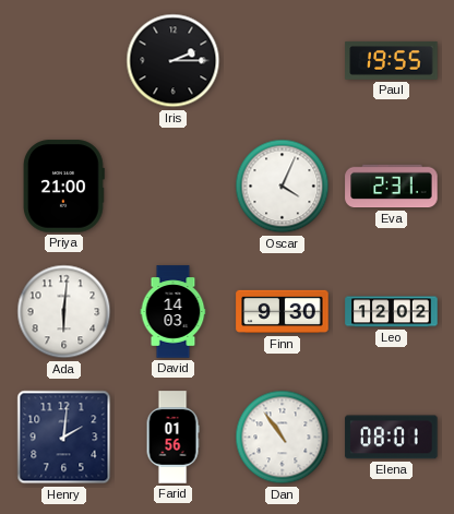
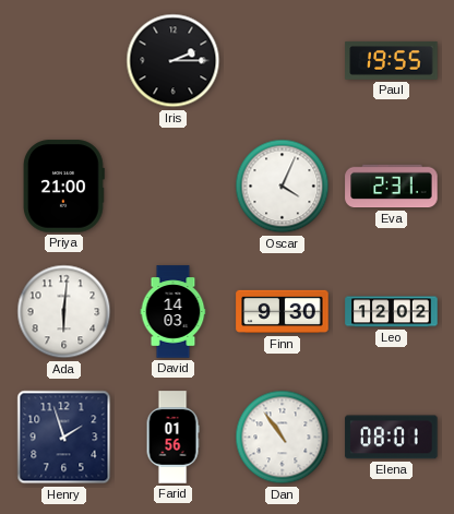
Henry: 2:01 -> 1:57
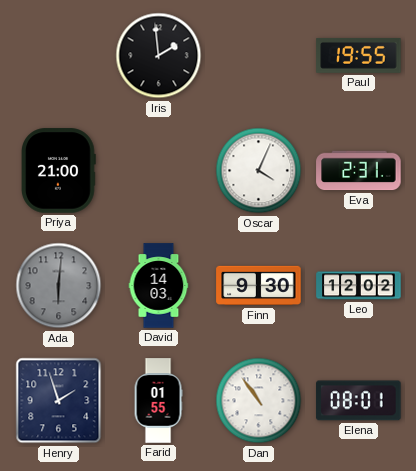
Iris: 2:15 -> 1:59
Ada dial: white -> grey
Farid: 01:56 -> 01:55
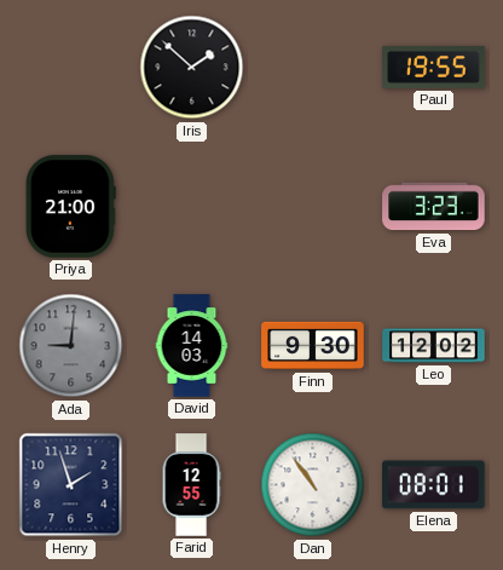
Iris: 1:59 -> 1:52
Oscar: 4:04 -> none
Eva: 2:31 -> 3:23
Ada: 6:01 -> 9:01
Farid: 01:55 -> 12:55
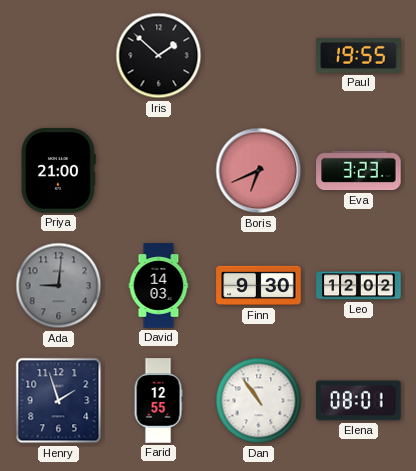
Boris: none -> 6:41
